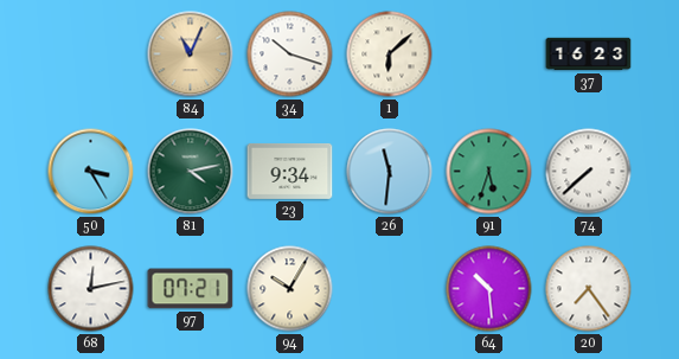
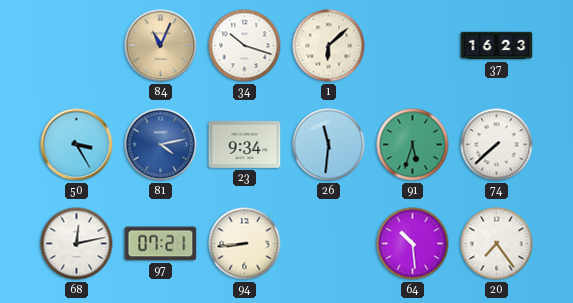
81 dial: green -> blue
94: 10:05 -> 8:44
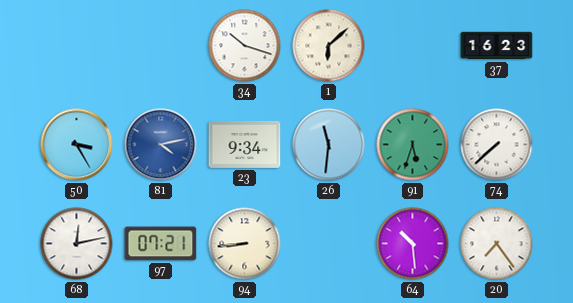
84: 11:04 -> none
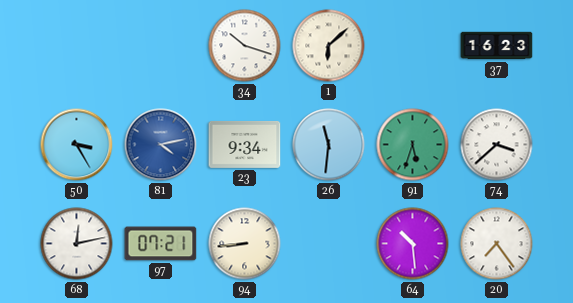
74: 7:38 -> 3:38
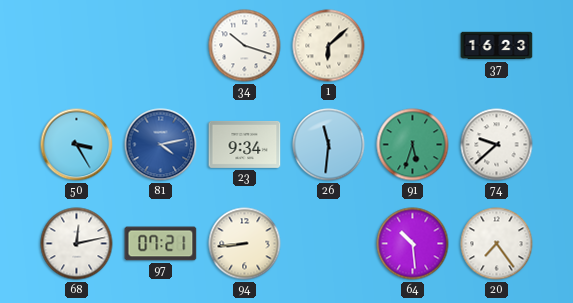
74: 3:38 -> 9:38
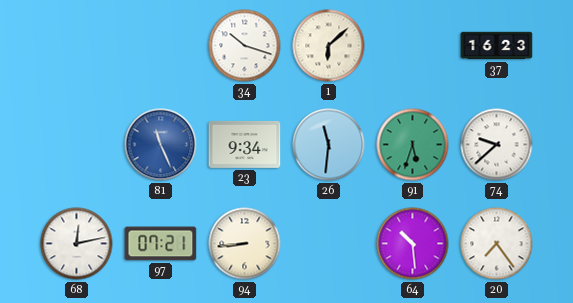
50: 3:25 -> none
81: 4:13 -> 11:26
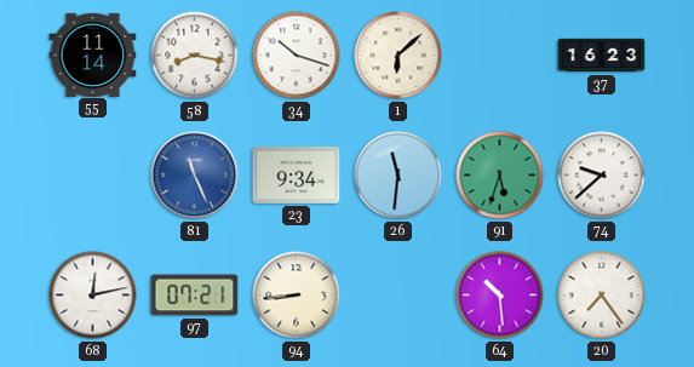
55: none -> 11:14
58: none -> 8:17
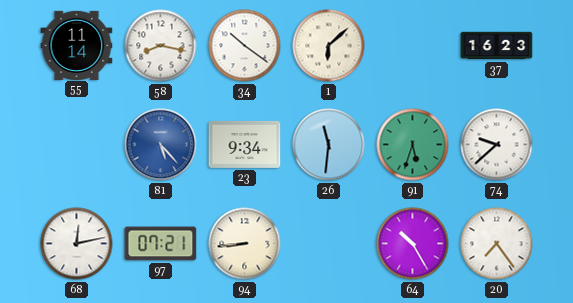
34: 10:18 -> 10:21
81: 11:26 -> 5:23
64: 10:29 -> 10:25
